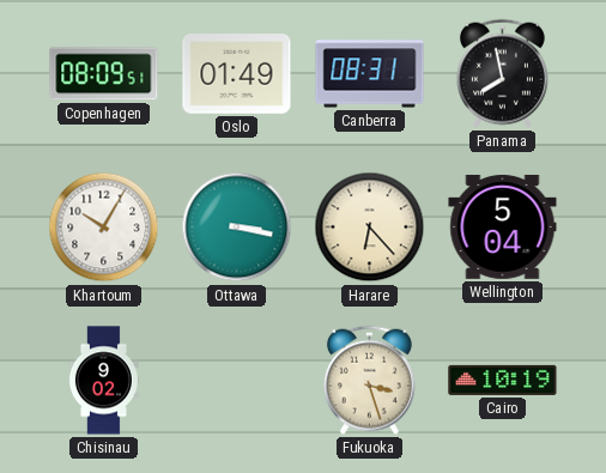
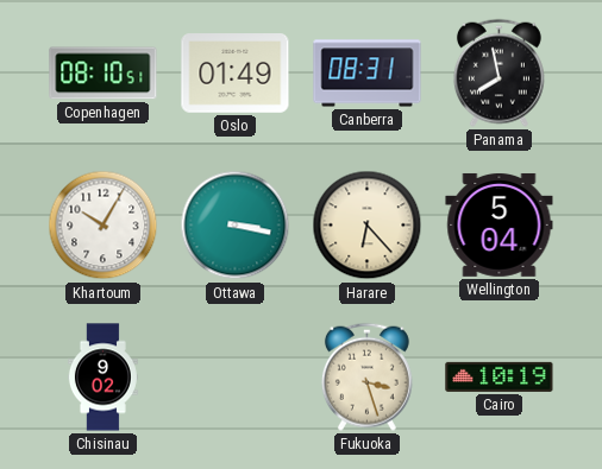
Copenhagen: 08:09 -> 08:10
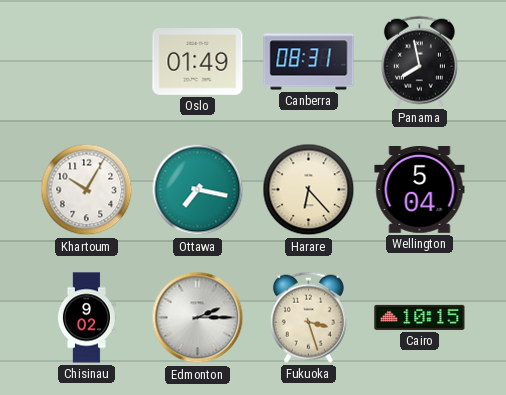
Copenhagen: 08:10 -> none
Ottawa: 3:17 -> 7:17
Edmonton: none -> 2:15
Cairo: 10:19 -> 10:15
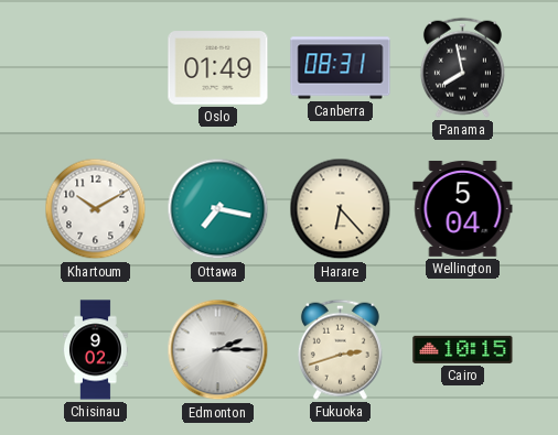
Khartoum: 10:05 -> 10:10
Fukuoka: 3:27 -> 2:42
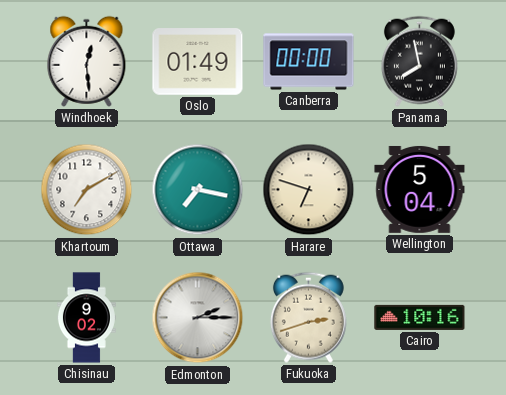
Windhoek: none -> 12:29
Canberra: 08:31 -> 00:00
Khartoum: 10:10 -> 7:10
Harare: 6:23 -> 6:48
Cairo: 10:15 -> 10:16
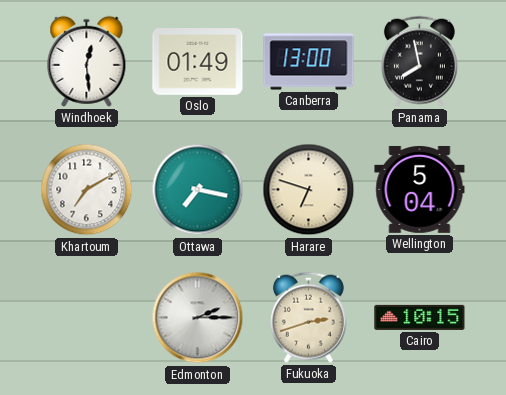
Canberra: 00:00 -> 13:00
Chisinau: 9:02 -> none
Cairo: 10:16 -> 10:15
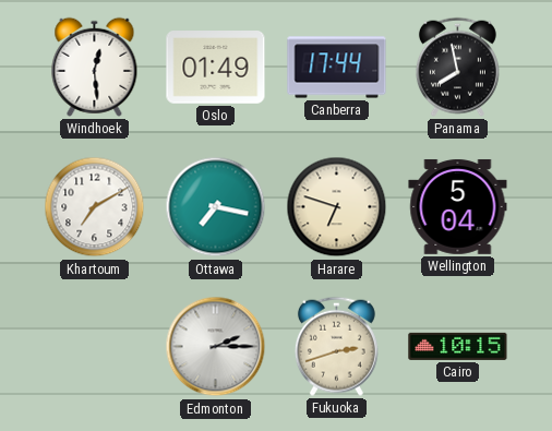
Canberra: 13:00 -> 17:44
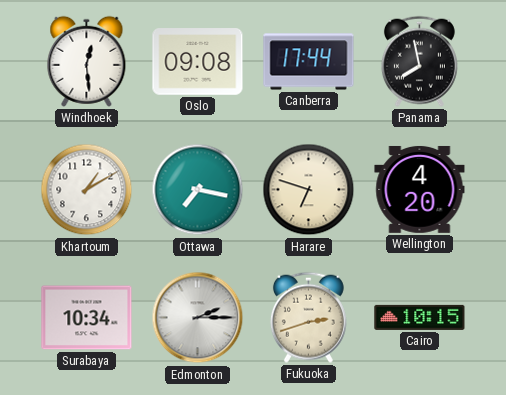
Oslo: 01:49 -> 09:08
Khartoum: 7:10 -> 1:10
Wellington: 5:04 -> 4:20
Surabaya: none -> 10:34
